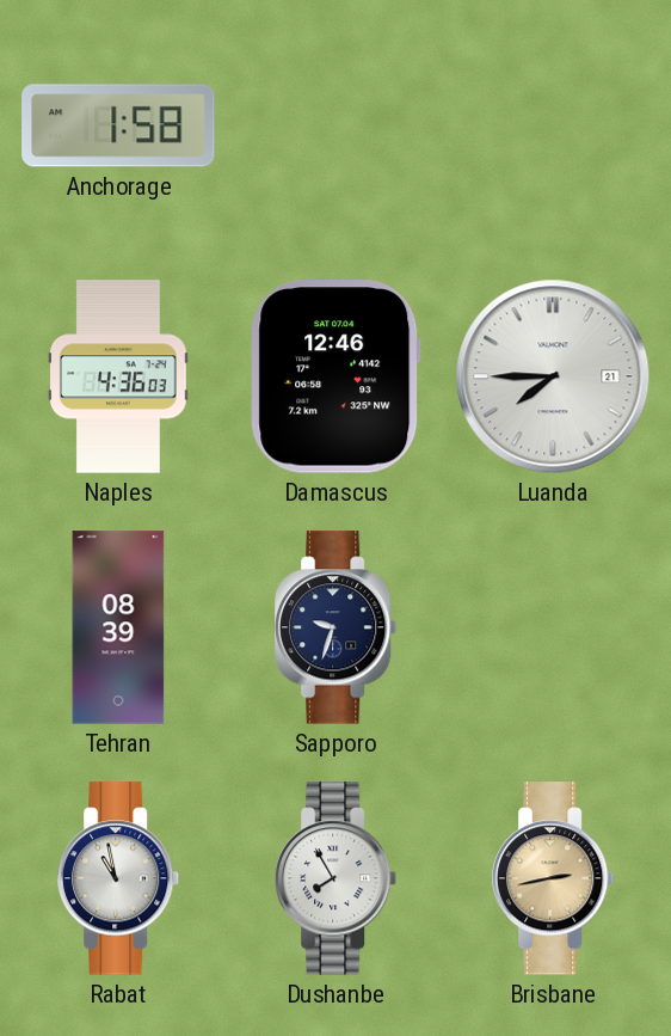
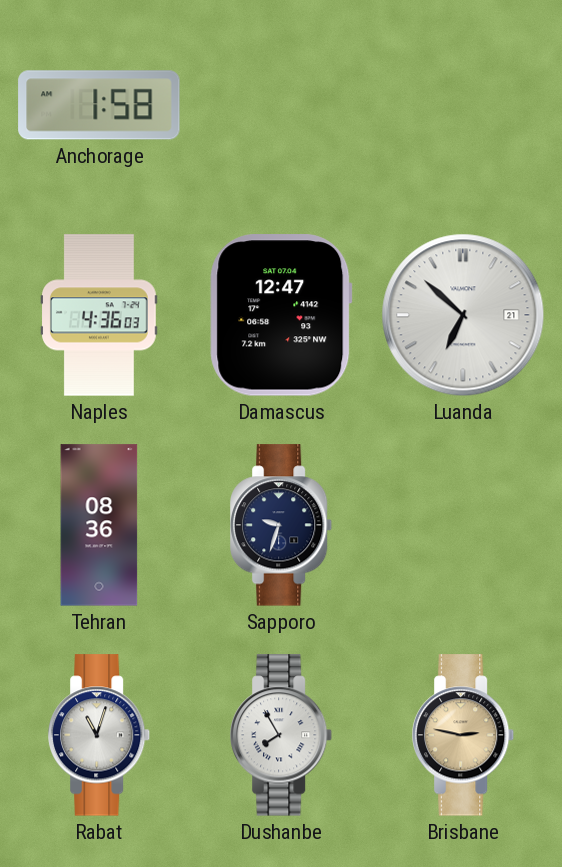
Damascus: 12:46 -> 12:47
Luanda: 7:45 -> 6:52
Tehran: 08:39 -> 08:36
Rabat: 10:58 -> 11:03
Brisbane: 2:43 -> 2:47
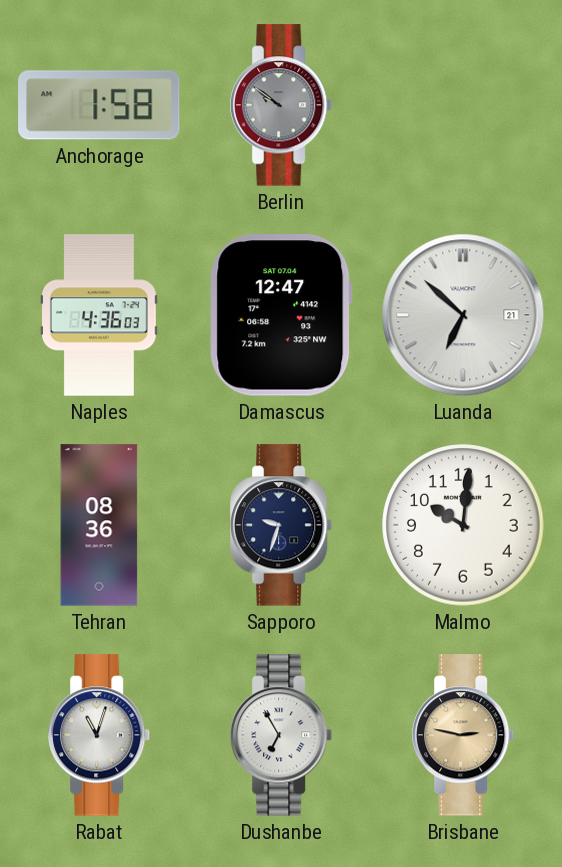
Berlin: none -> 9:51
Malmo: none -> 10:01
Dushanbe: 7:55 -> 6:55
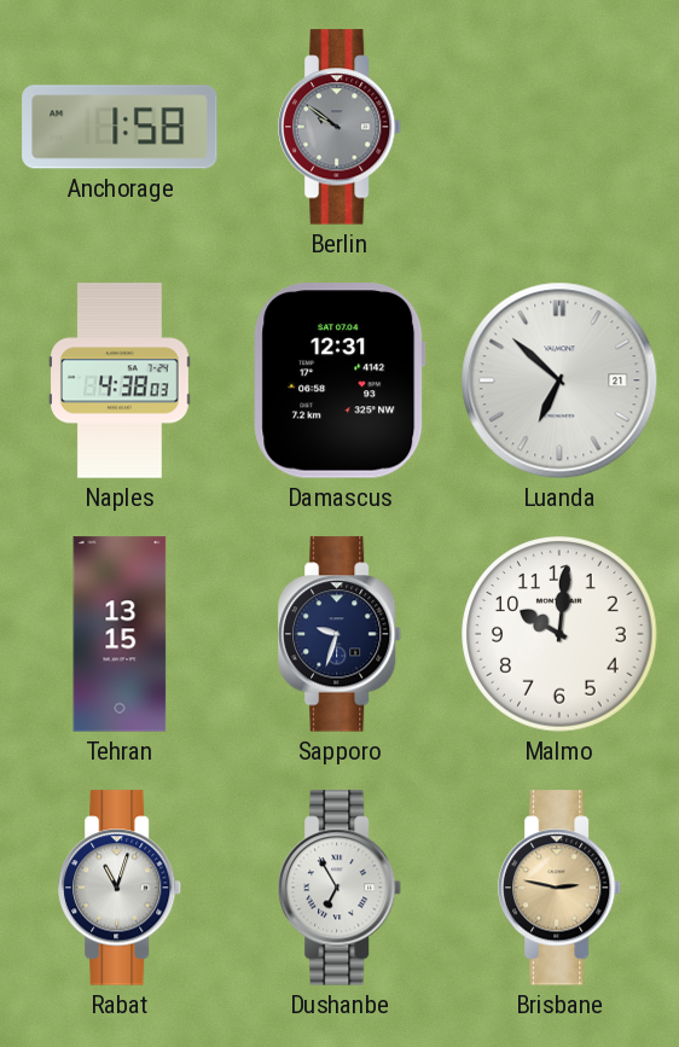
Naples: 4:36 -> 4:38
Damascus: 12:47 -> 12:31
Tehran: 08:36 -> 13:15
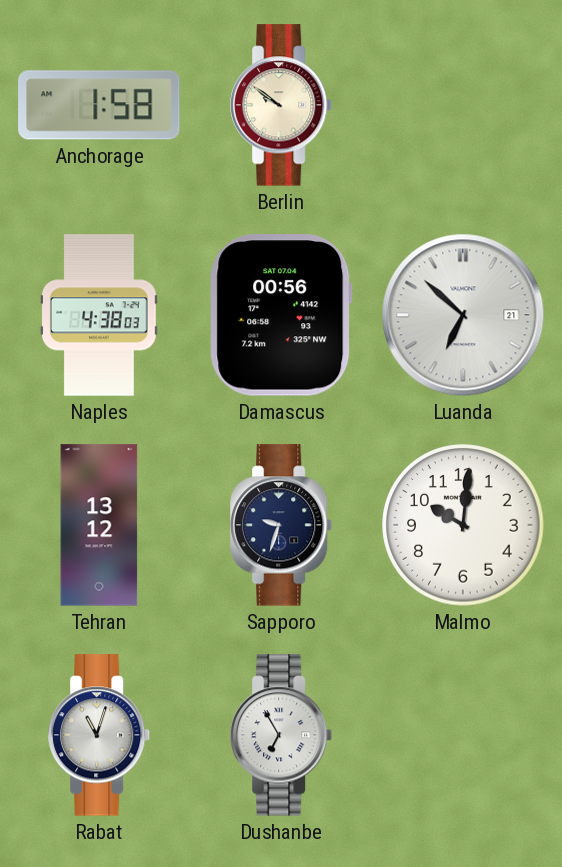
Berlin dial: grey -> cream
Damascus: 12:31 -> 00:56
Tehran: 13:15 -> 13:12
Brisbane: 2:47 -> none
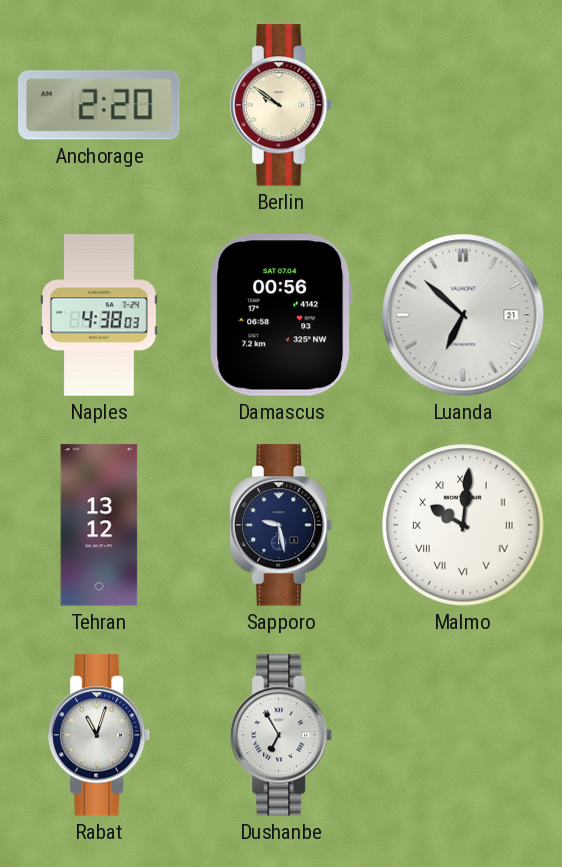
Anchorage: 1:58 -> 2:20
Sapporo: 9:33 -> 9:28
Malmo numerals: Arabic -> Roman
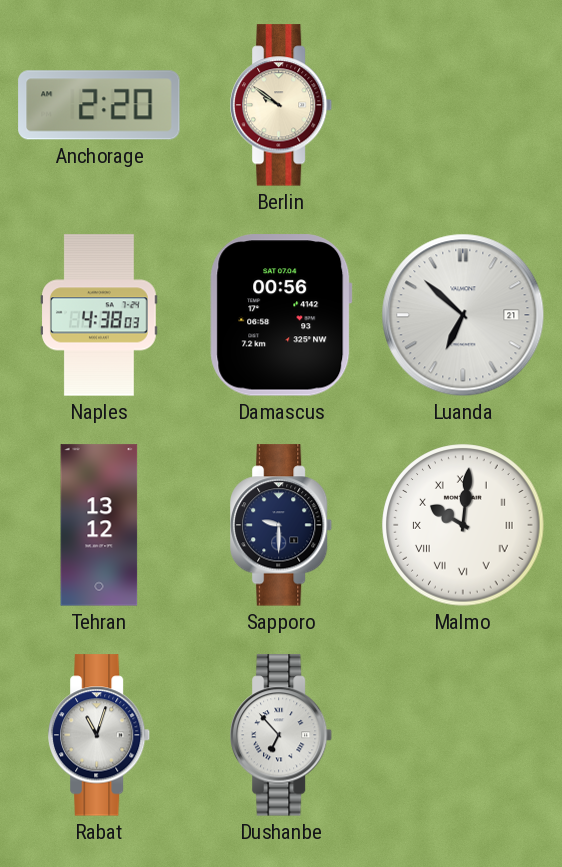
Sapporo: 9:28 -> 9:30
Dushanbe: 6:55 -> 6:53
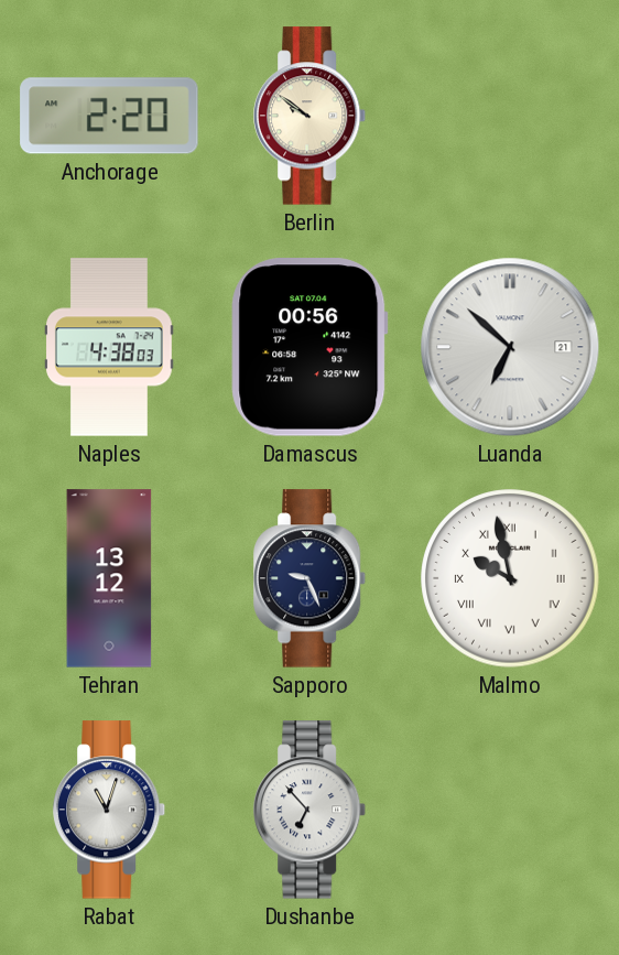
Sapporo: 9:30 -> 9:26
Malmo: 10:01 -> 9:58
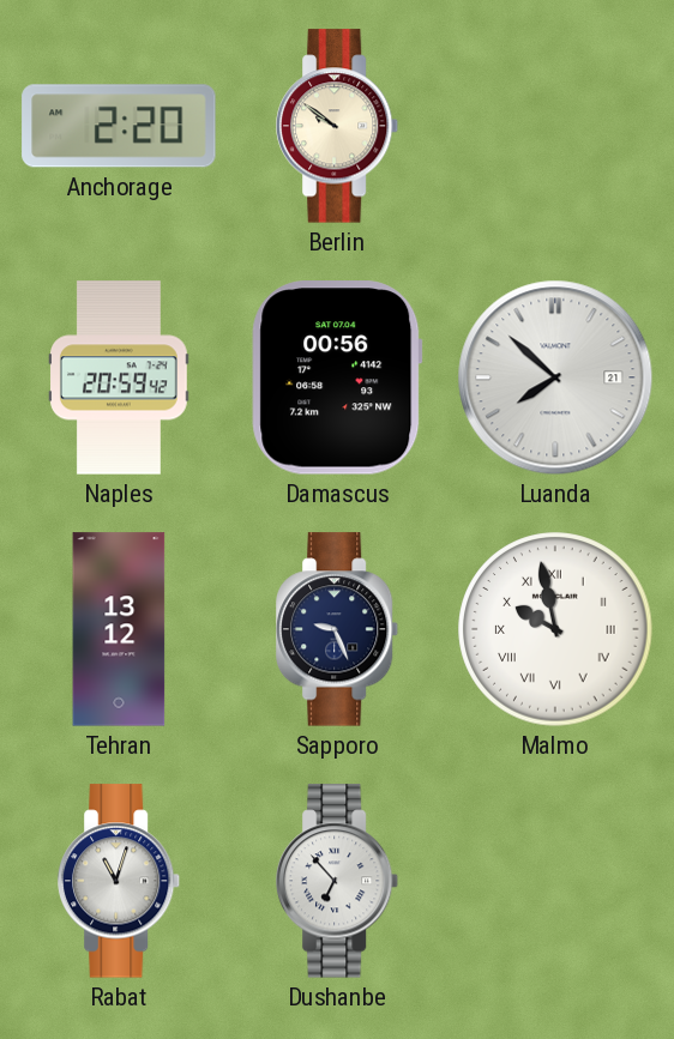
Naples: 4:38 -> 20:59
Luanda: 6:52 -> 7:52
